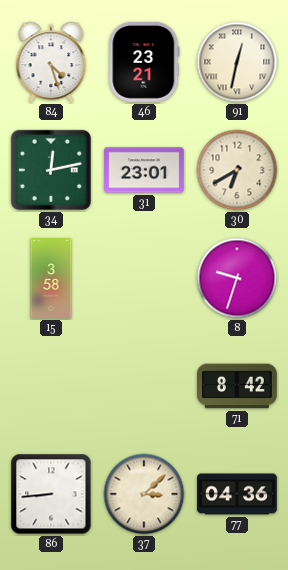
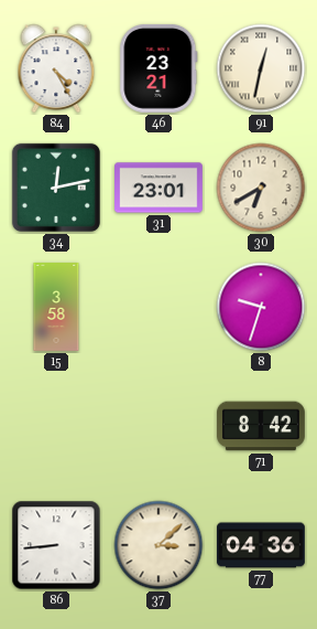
84: 4:27 -> 4:25
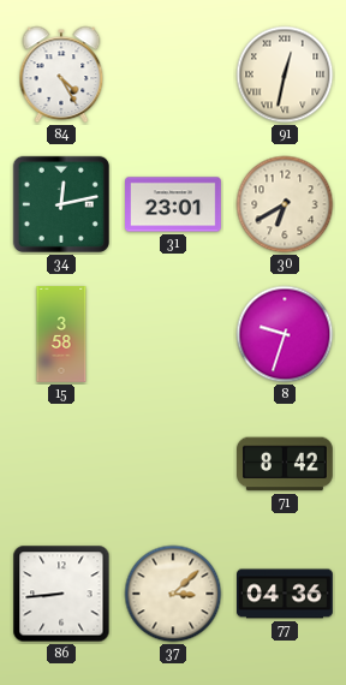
46: 23:21 -> none
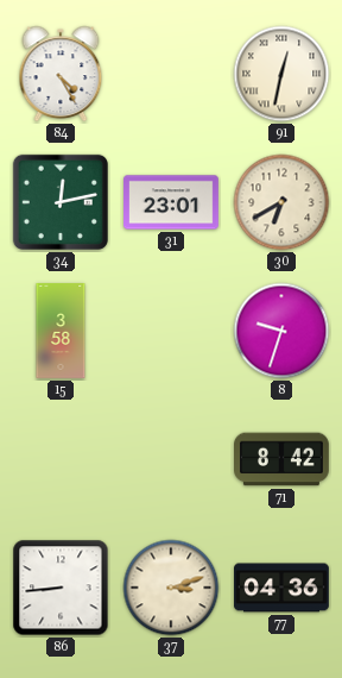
37: 3:08 -> 3:12
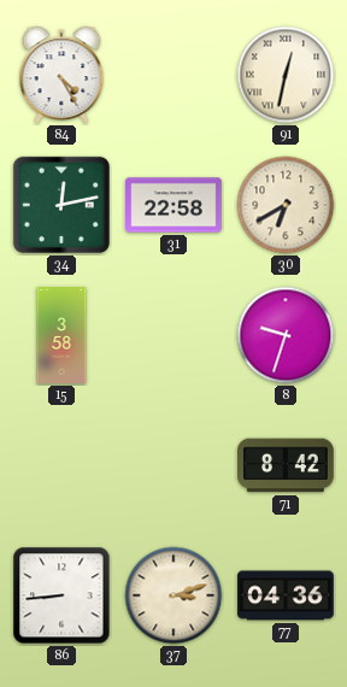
31: 23:01 -> 22:58
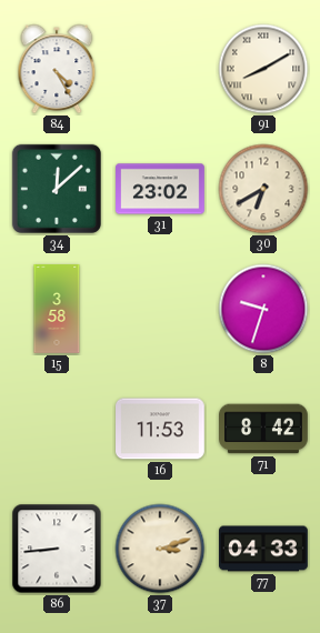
91: 12:32 -> 8:10
34: 12:13 -> 12:08
31: 22:58 -> 23:02
16: none -> 11:53
77: 04:36 -> 04:33
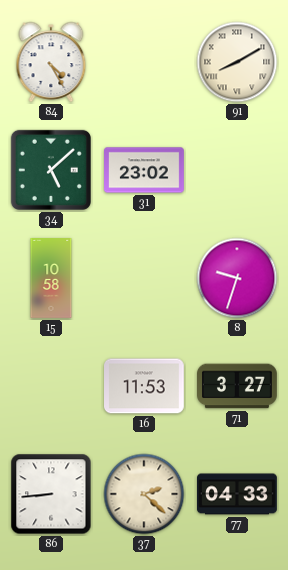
34: 12:08 -> 5:08
30: 6:40 -> none
15: 3:58 -> 10:58
71: 8:42 -> 3:27
37: 3:12 -> 2:22
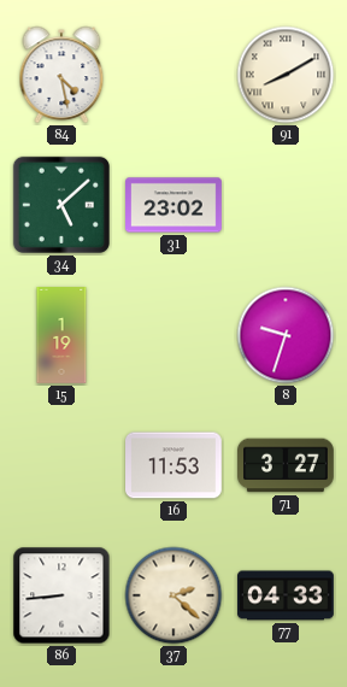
84: 4:25 -> 4:28
15: 10:58 -> 1:19
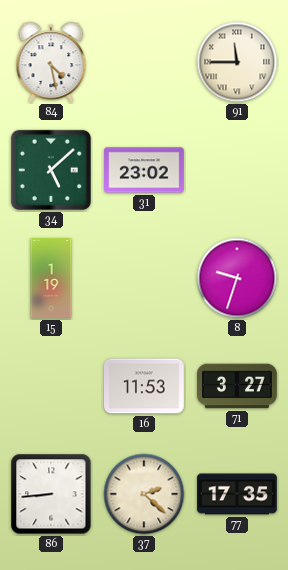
91: 8:10 -> 11:45
77: 04:33 -> 17:35
